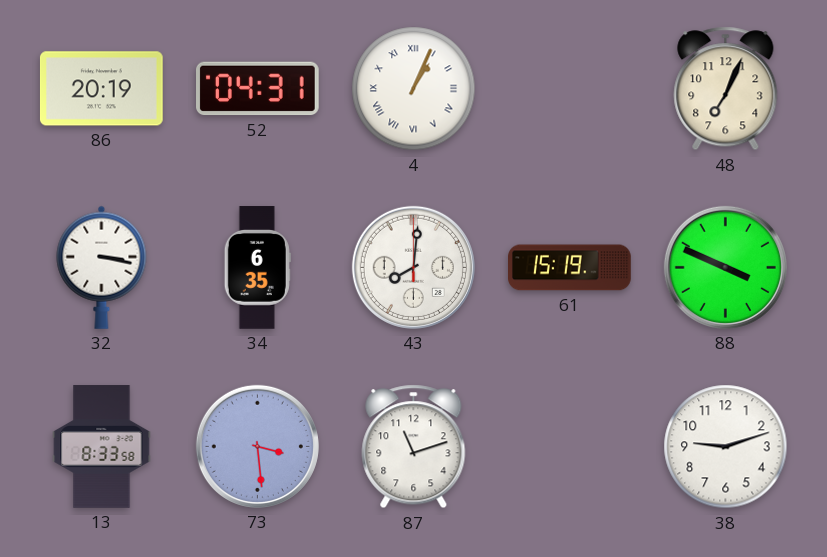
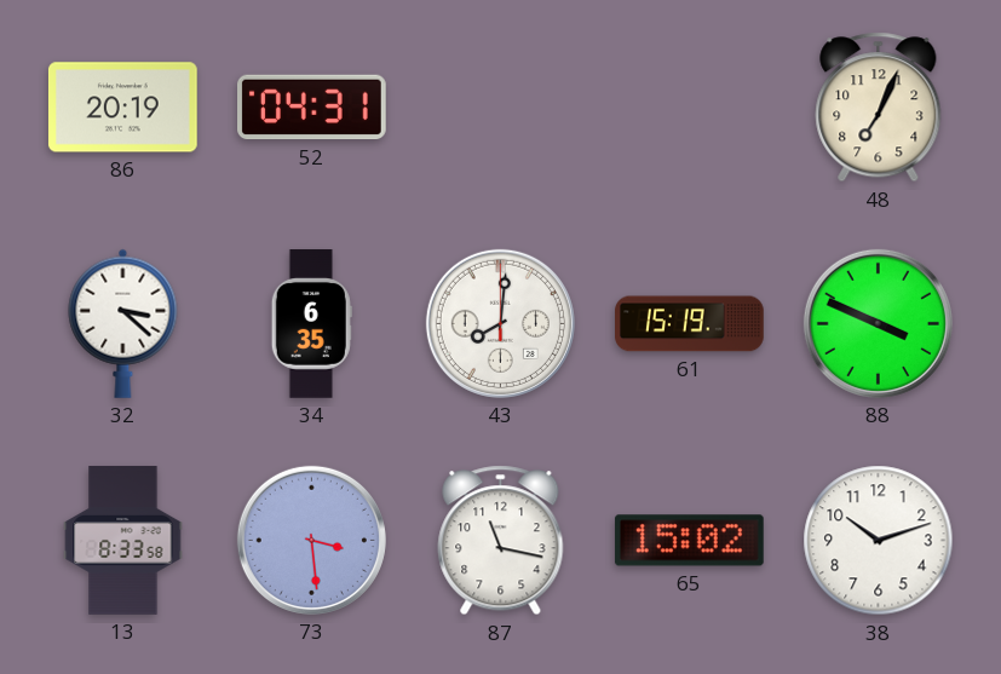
4: 1:04 -> none
32: 3:17 -> 3:22
87: 11:12 -> 11:17
65: none -> 15:02
38: 9:12 -> 10:12
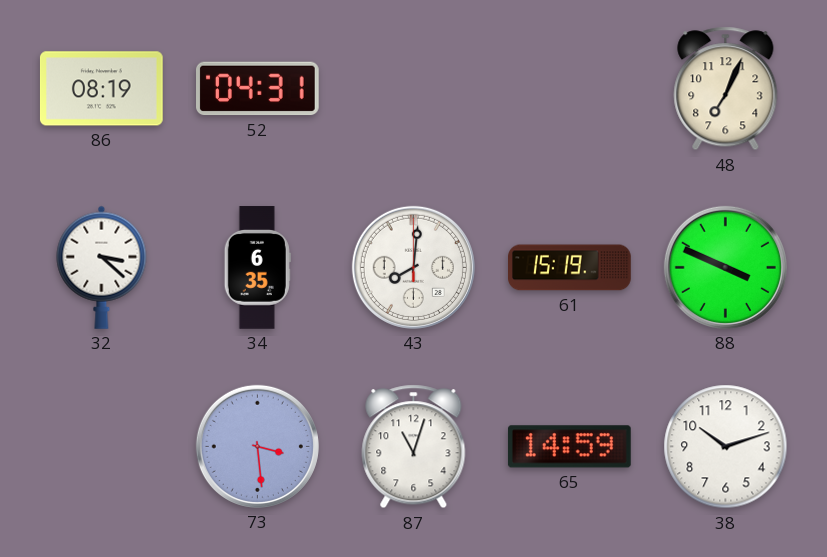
86: 20:19 -> 08:19
13: 8:33 -> none
87: 11:17 -> 11:03
65: 15:02 -> 14:59
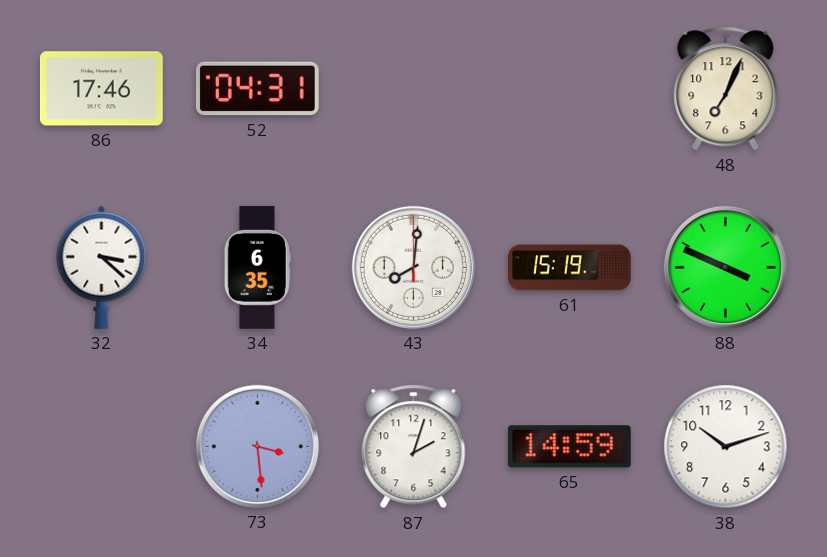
86: 08:19 -> 17:46
87: 11:03 -> 2:03
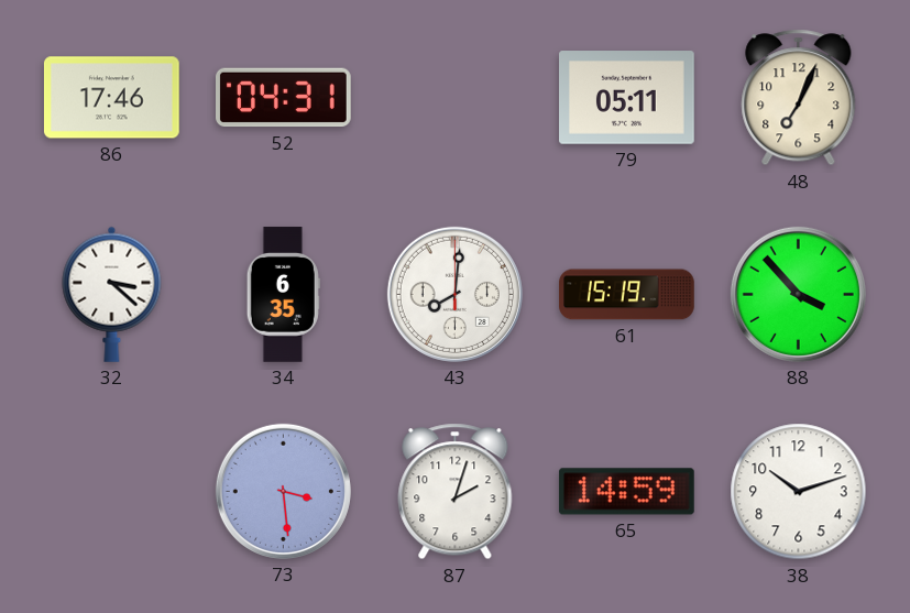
79: none -> 05:11
88: 3:49 -> 3:53
